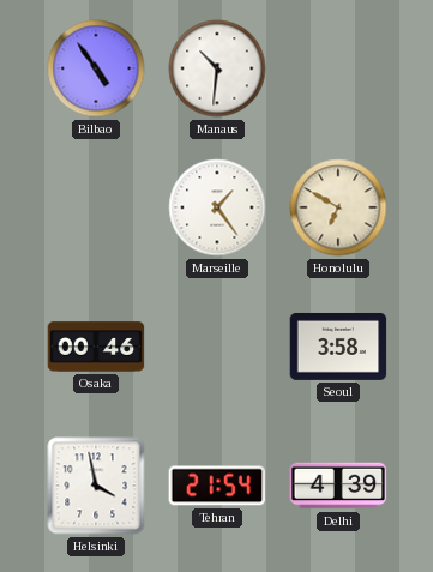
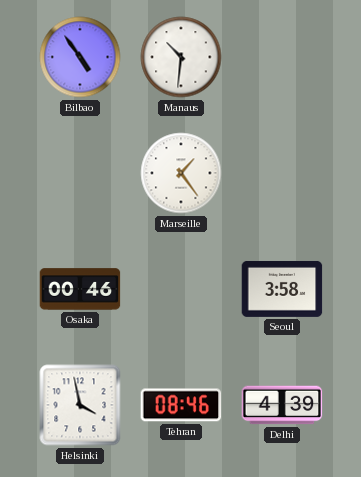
Honolulu: 6:50 -> none
Tehran: 21:54 -> 08:46
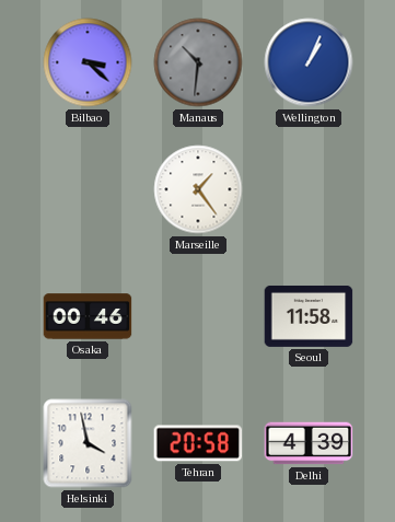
Bilbao: 4:54 -> 3:22
Manaus dial: white -> grey
Wellington: none -> 1:04
Seoul: 3:58 -> 11:58
Tehran: 08:46 -> 20:58
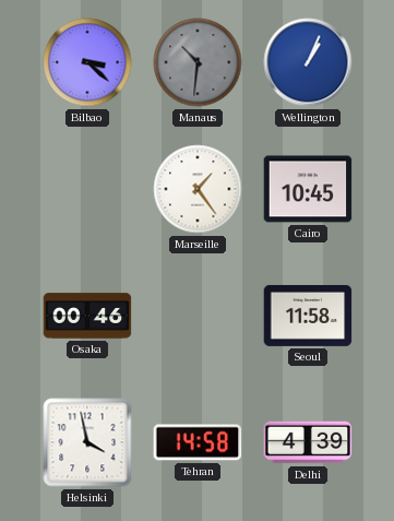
Cairo: none -> 10:45
Tehran: 20:58 -> 14:58
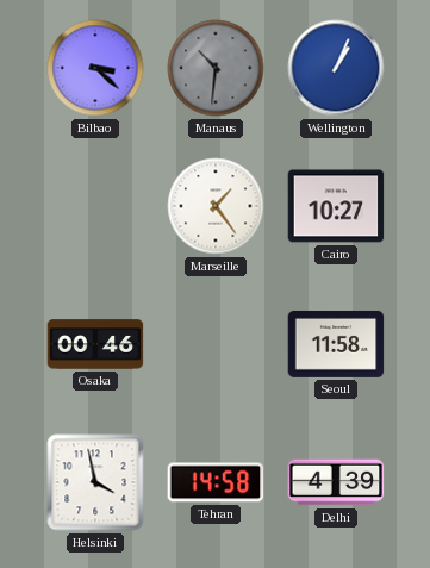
Cairo: 10:45 -> 10:27
